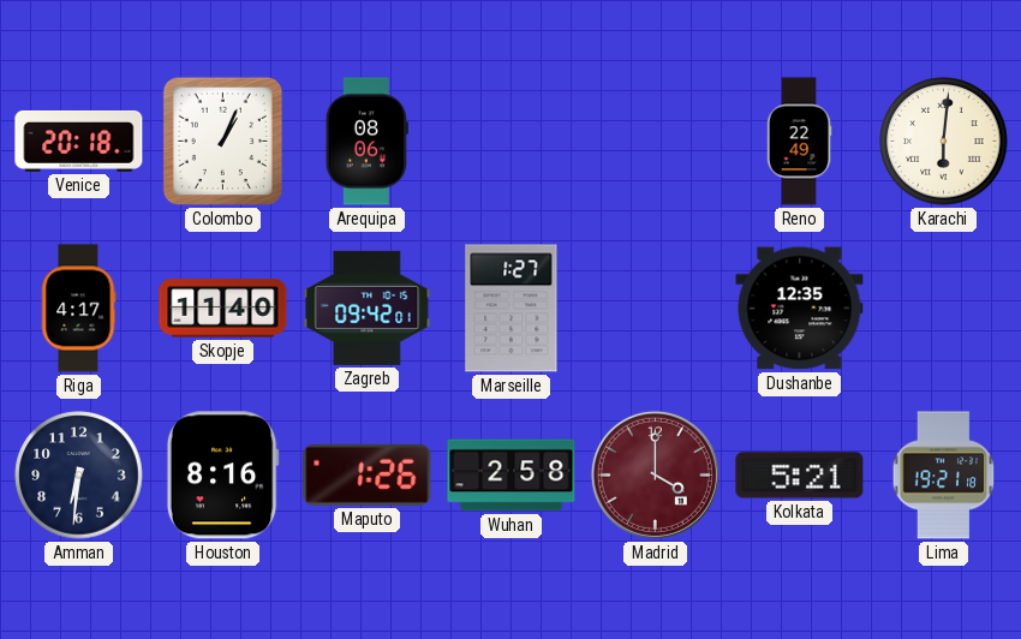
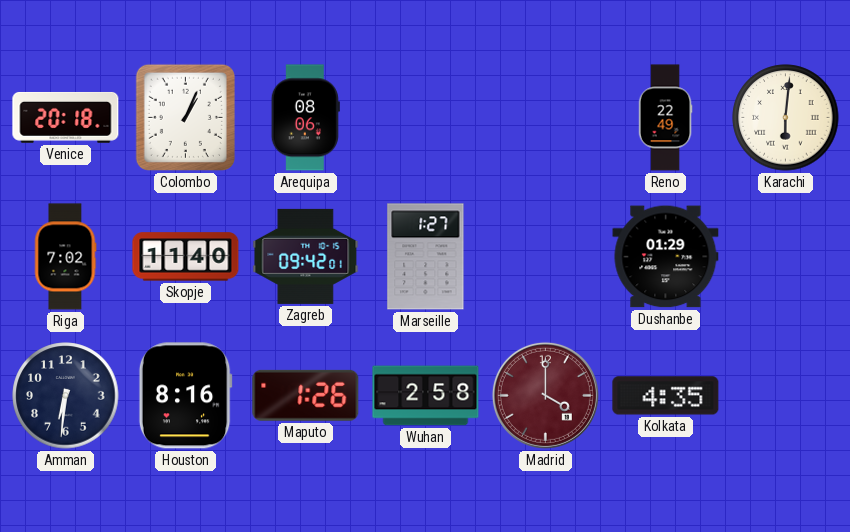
Riga: 4:17 -> 7:02
Dushanbe: 12:35 -> 01:29
Kolkata: 5:21 -> 4:35
Lima: 19:21 -> none
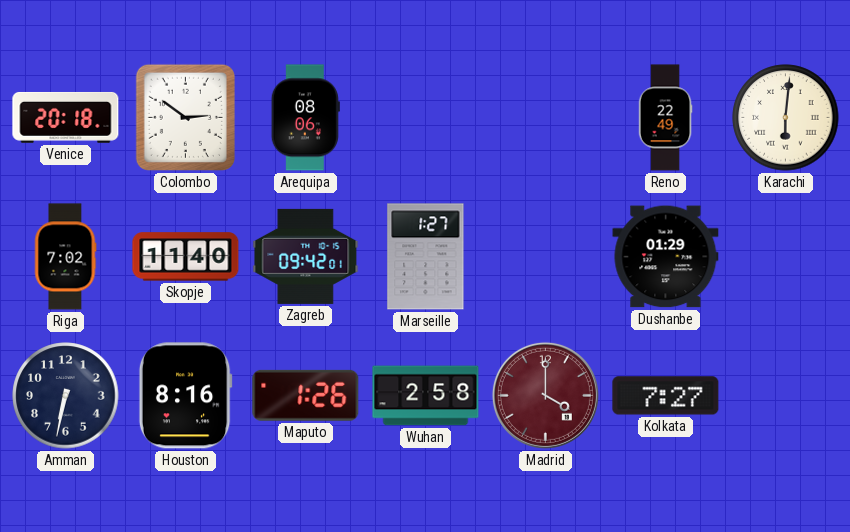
Colombo: 1:04 -> 2:51
Amman: 6:31 -> 6:32
Kolkata: 4:35 -> 7:27
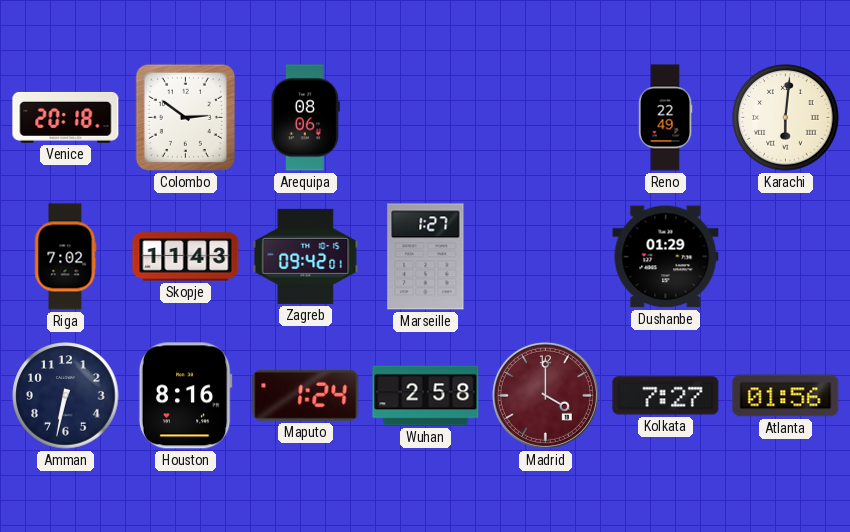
Skopje: 11:40 -> 11:43
Maputo: 1:26 -> 1:24
Atlanta: none -> 01:56
